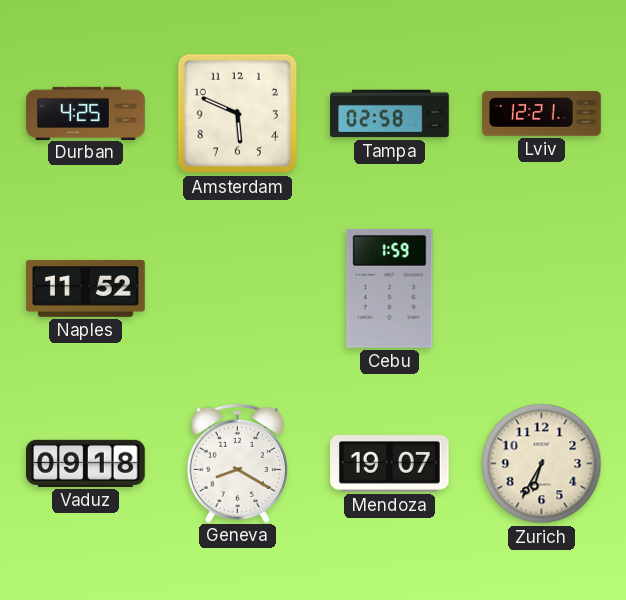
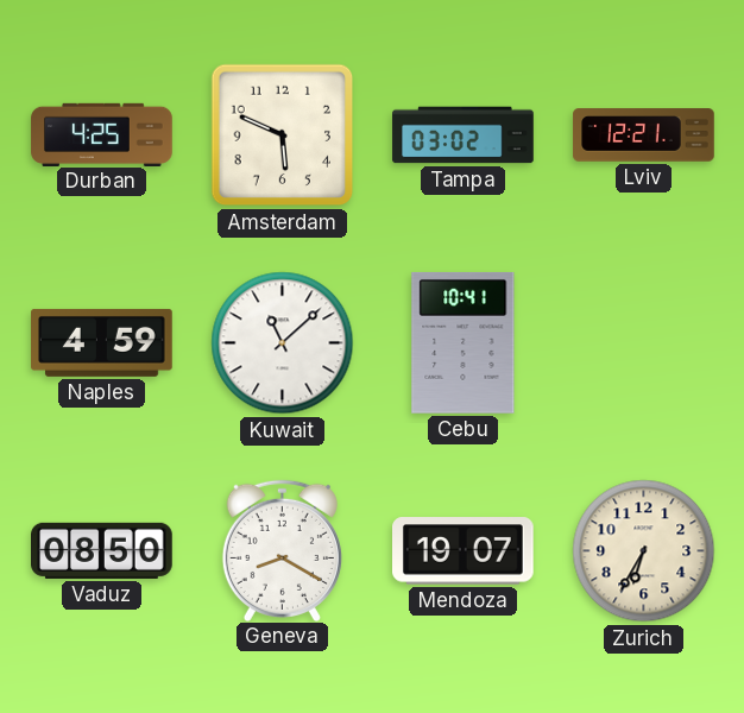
Tampa: 02:58 -> 03:02
Naples: 11:52 -> 4:59
Kuwait: none -> 11:08
Cebu: 1:59 -> 10:41
Vaduz: 09:18 -> 08:50
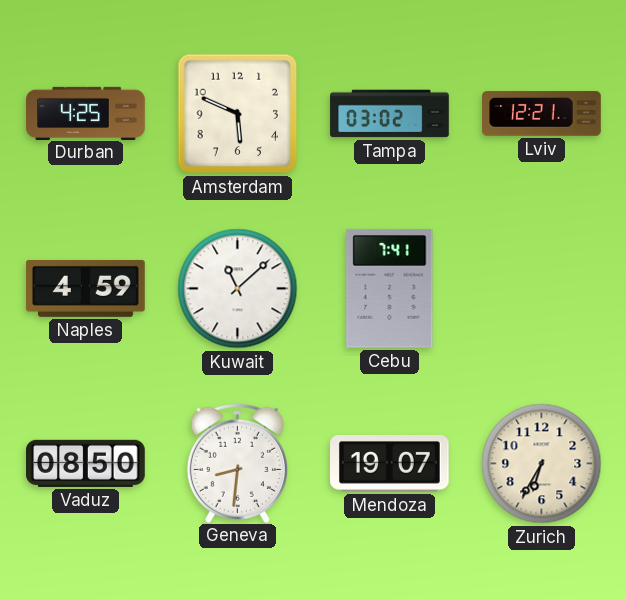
Cebu: 10:41 -> 7:41
Geneva: 8:20 -> 8:31
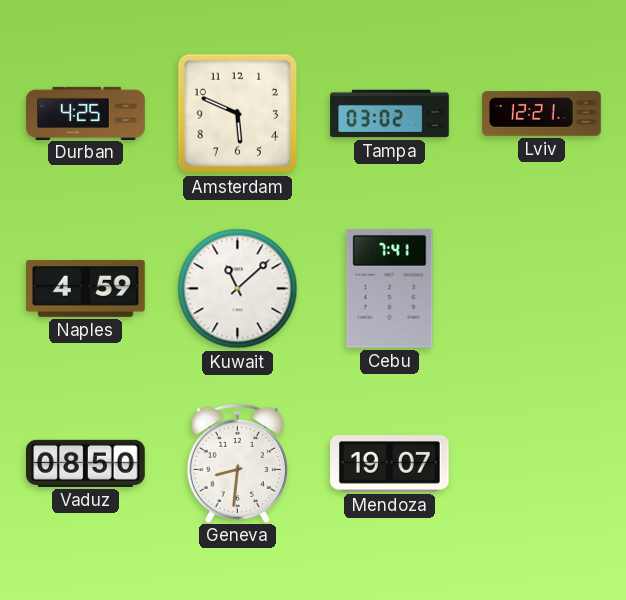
Zurich: 6:35 -> none
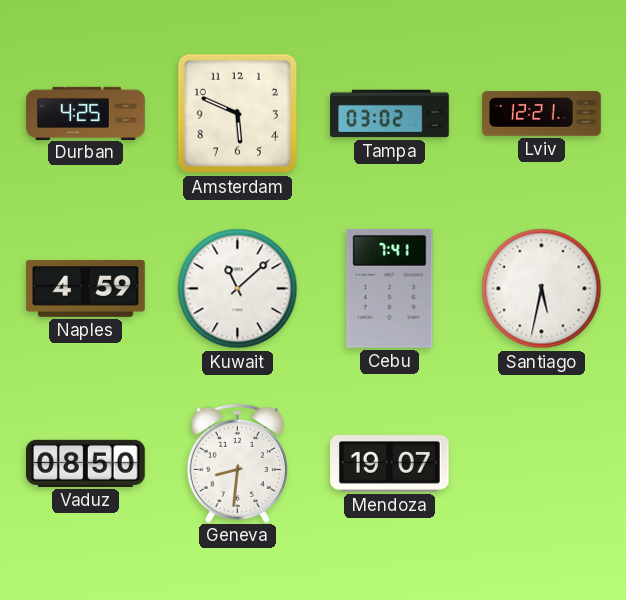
Santiago: none -> 5:32
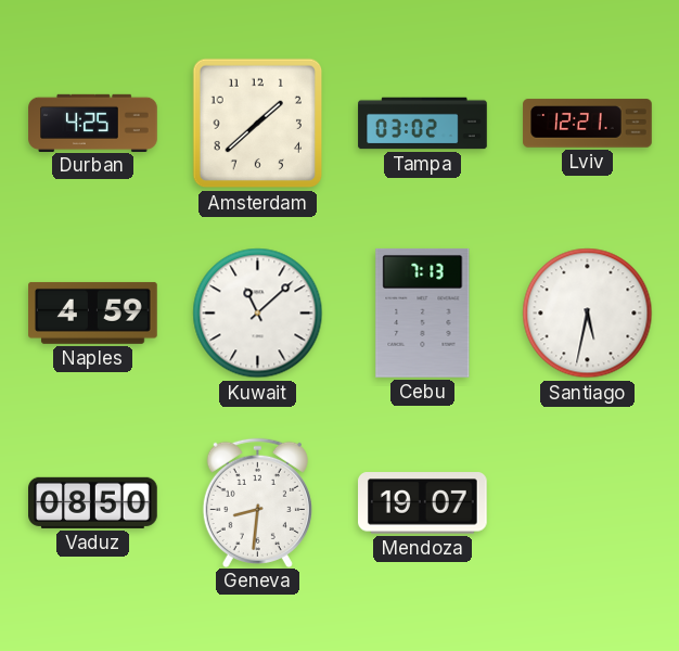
Amsterdam: 5:49 -> 1:38
Cebu: 7:41 -> 7:13
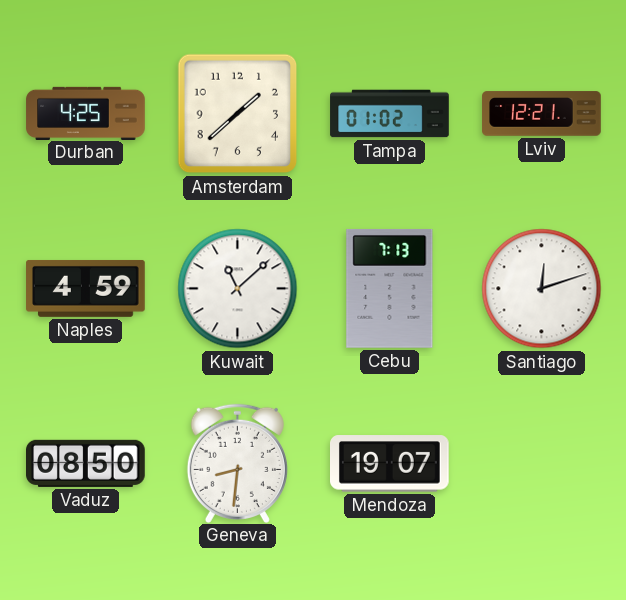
Tampa: 03:02 -> 01:02
Santiago: 5:32 -> 12:12
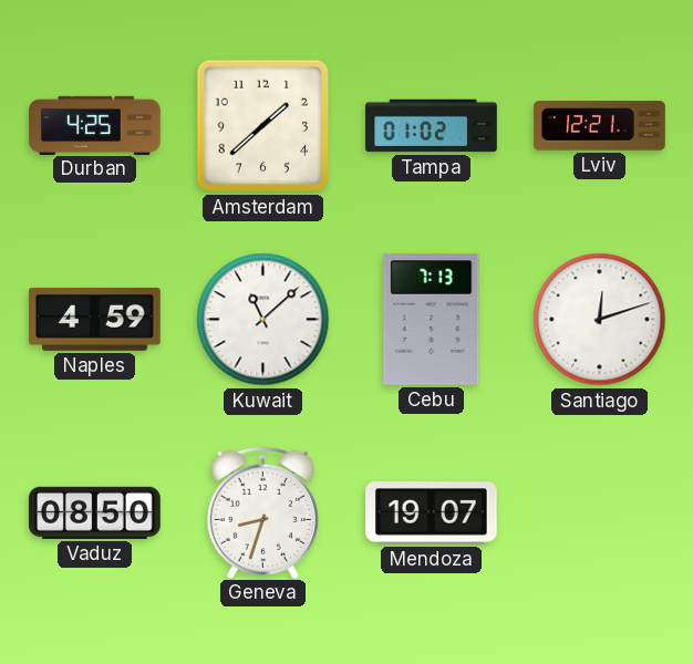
Geneva: 8:31 -> 8:33
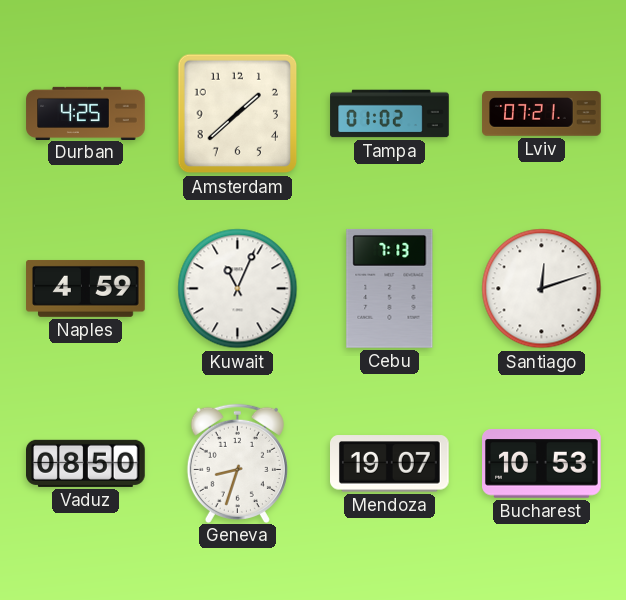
Lviv: 12:21 -> 07:21
Kuwait: 11:08 -> 11:04
Bucharest: none -> 10:53
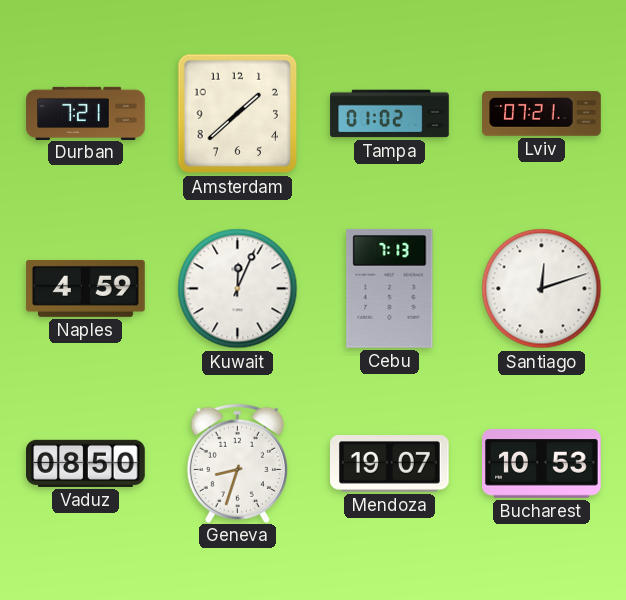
Durban: 4:25 -> 7:21
Kuwait: 11:04 -> 12:04
